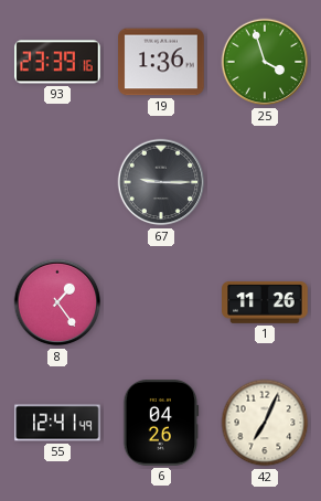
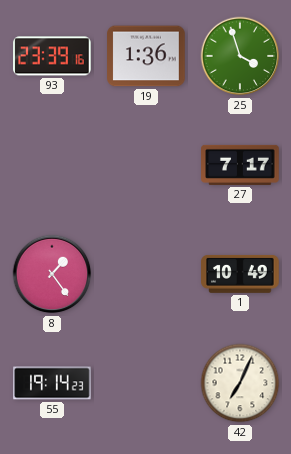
67: 9:15 -> none
27: none -> 7:17
1: 11:26 -> 10:49
55: 12:41 -> 19:14
6: 04:26 -> none
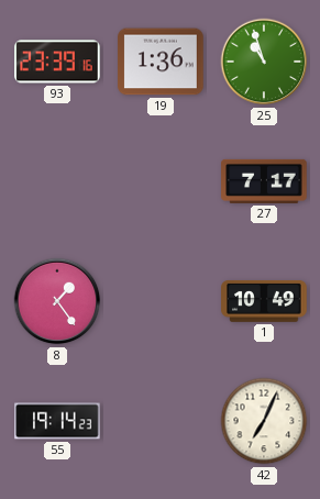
25: 3:57 -> 10:57
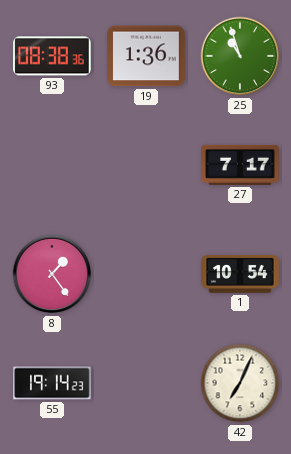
93: 23:39 -> 08:38
1: 10:49 -> 10:54
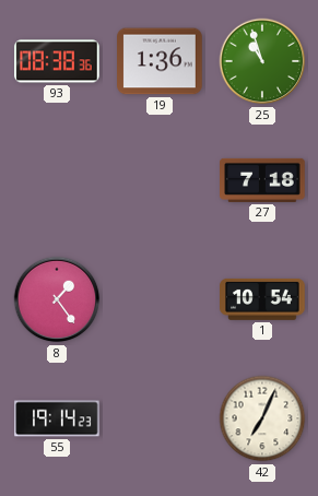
27: 7:17 -> 7:18
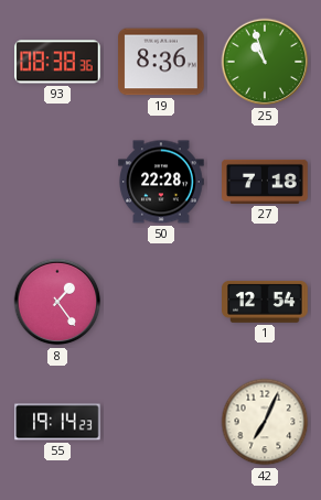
19: 1:36 -> 8:36
50: none -> 22:28
1: 10:54 -> 12:54
